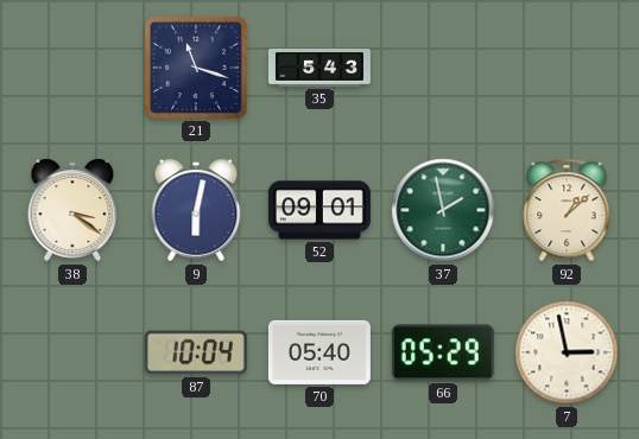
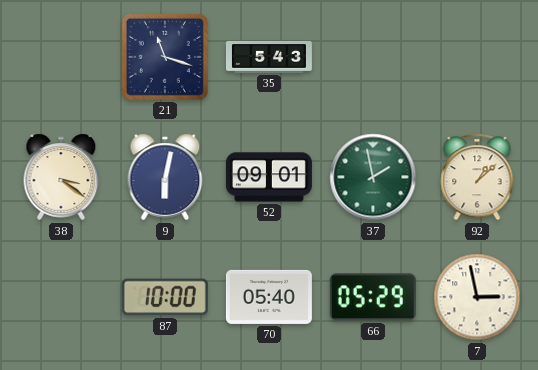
87: 10:04 -> 10:00
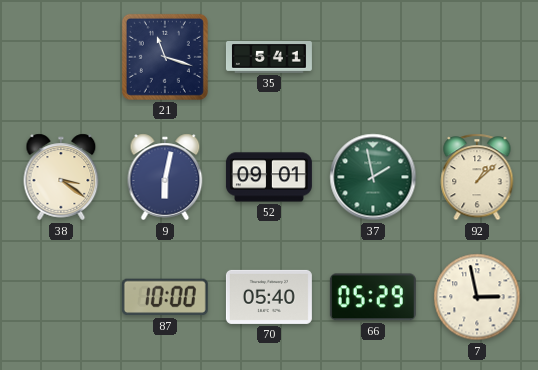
35: 5:43 -> 5:41
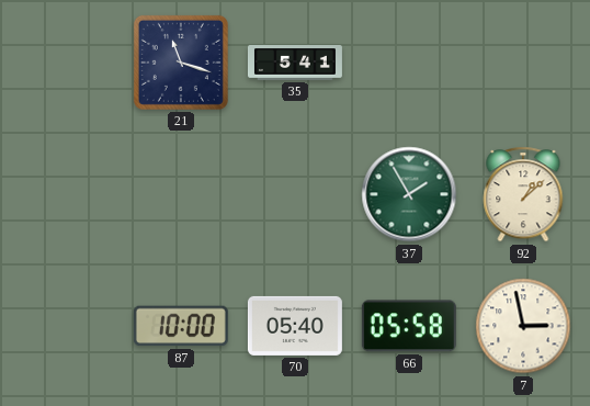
38: 3:21 -> none
9: 6:02 -> none
52: 09:01 -> none
37: 1:58 -> 1:55
66: 05:29 -> 05:58
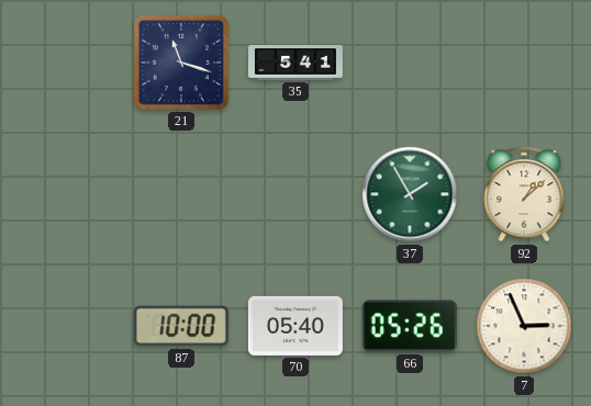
66: 05:58 -> 05:26
7: 2:58 -> 2:56
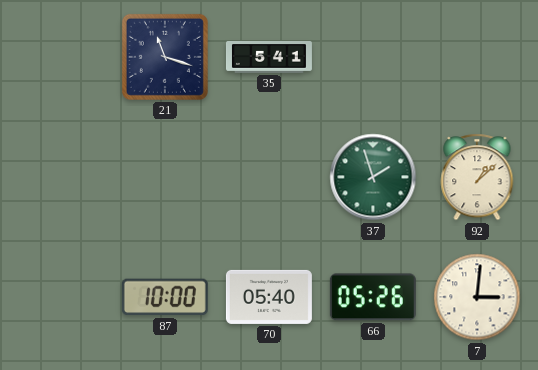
37: 1:55 -> 1:57
7: 2:56 -> 3:01
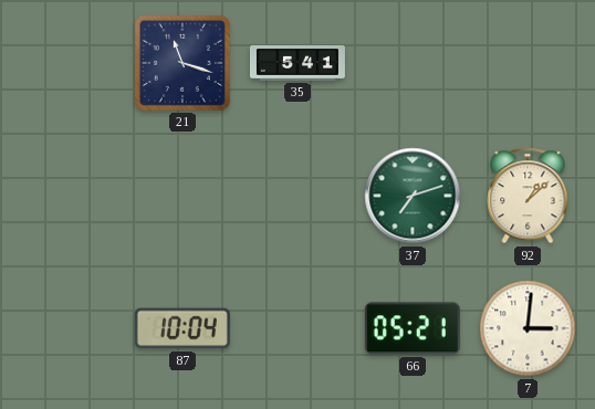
37: 1:57 -> 7:12
87: 10:00 -> 10:04
70: 05:40 -> none
66: 05:26 -> 05:21
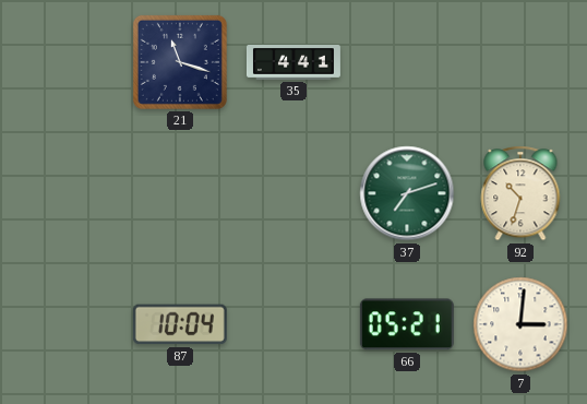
35: 5:41 -> 4:41
92: 1:08 -> 10:33
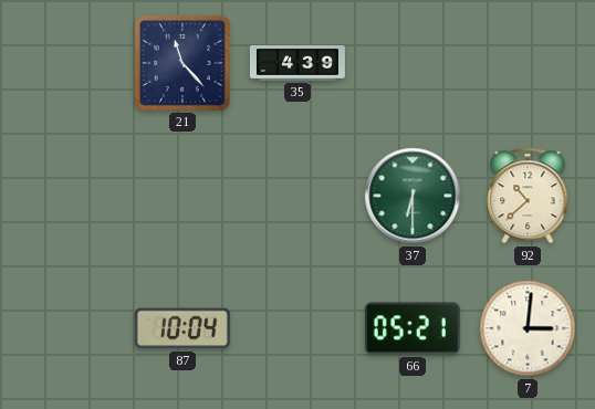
21: 11:18 -> 11:23
35: 4:41 -> 4:39
37: 7:12 -> 6:30
92: 10:33 -> 10:38
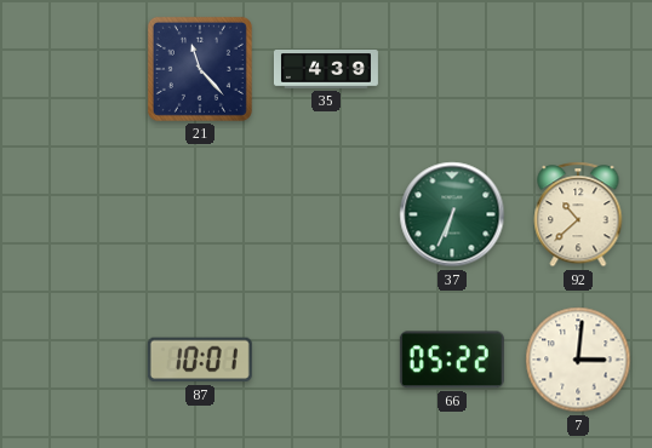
37: 6:30 -> 6:34
87: 10:04 -> 10:01
66: 05:21 -> 05:22
